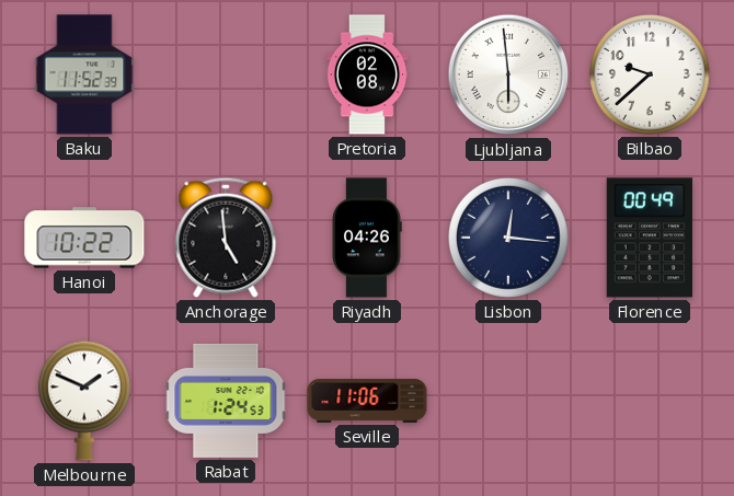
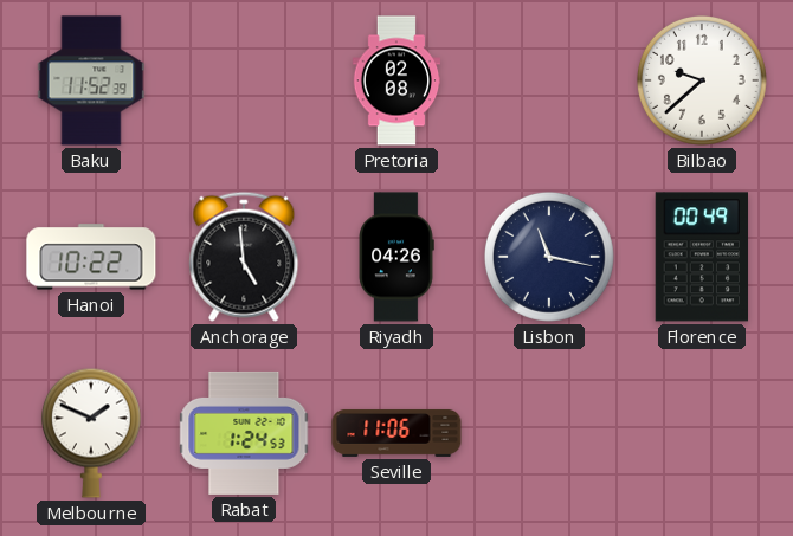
Ljubljana: 5:59 -> none
Lisbon: 12:16 -> 11:17
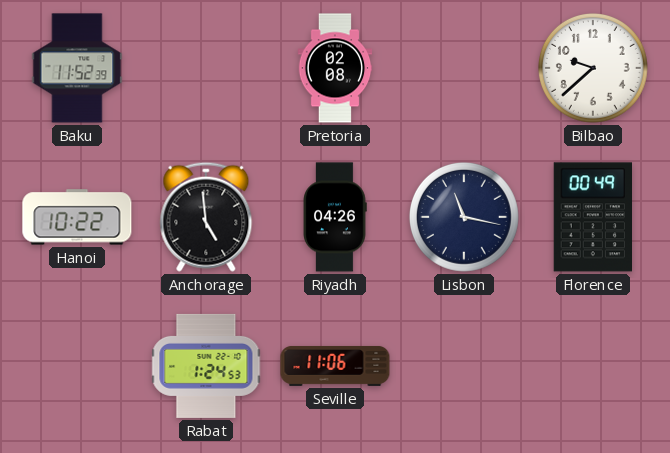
Melbourne: 1:49 -> none
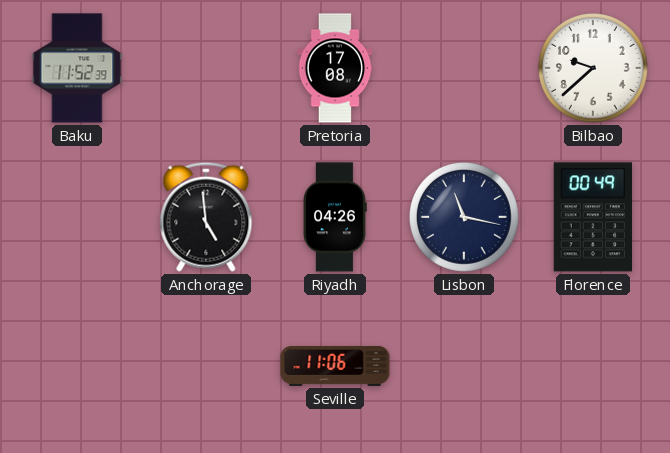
Pretoria: 02:08 -> 17:08
Hanoi: 10:22 -> none
Rabat: 1:24 -> none
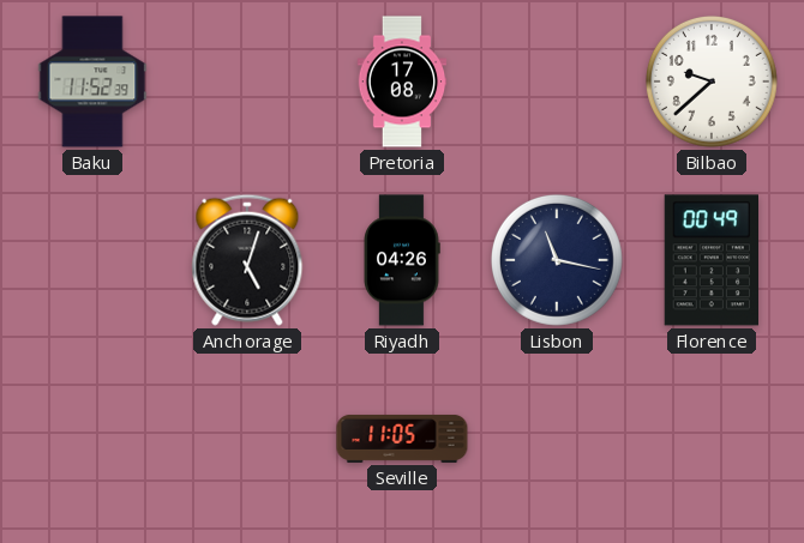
Anchorage: 4:59 -> 5:03
Seville: 11:06 -> 11:05
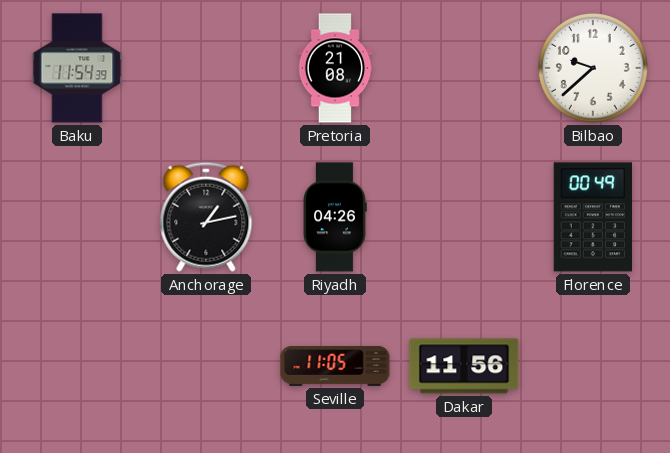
Baku: 11:52 -> 11:54
Pretoria: 17:08 -> 21:08
Anchorage: 5:03 -> 1:13
Lisbon: 11:17 -> none
Dakar: none -> 11:56
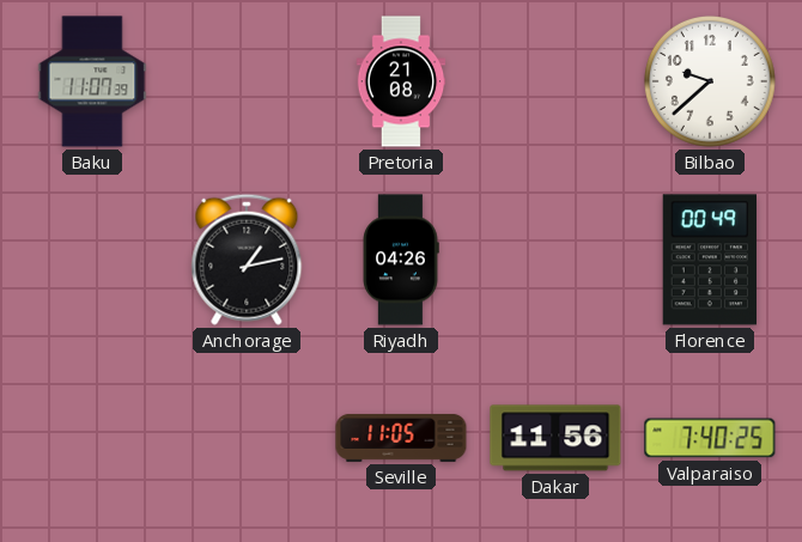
Baku: 11:54 -> 11:07
Valparaiso: none -> 7:40
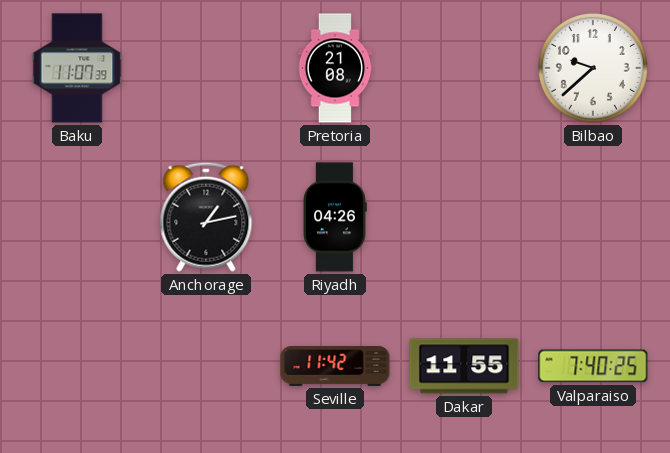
Florence: 00:49 -> none
Seville: 11:05 -> 11:42
Dakar: 11:56 -> 11:55
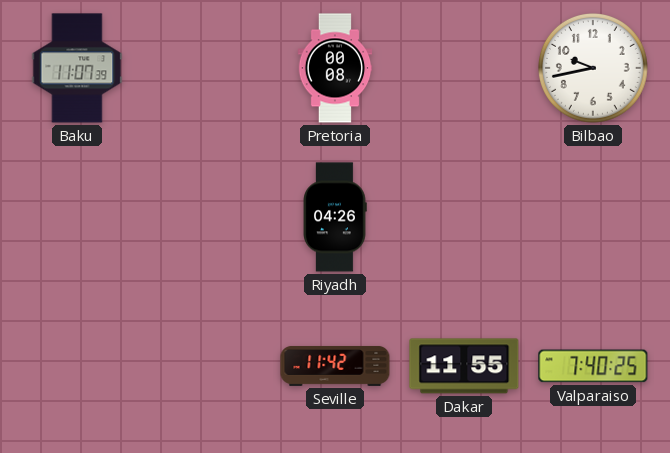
Pretoria: 21:08 -> 00:08
Bilbao: 9:38 -> 9:43
Anchorage: 1:13 -> none
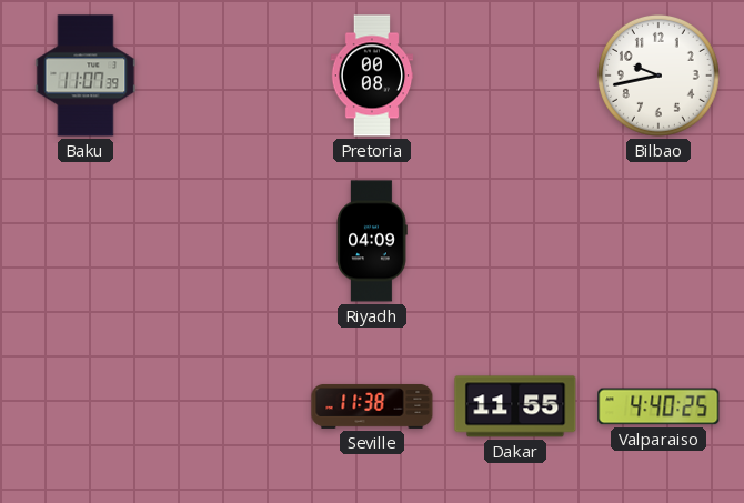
Riyadh: 04:26 -> 04:09
Seville: 11:42 -> 11:38
Valparaiso: 7:40 -> 4:40
